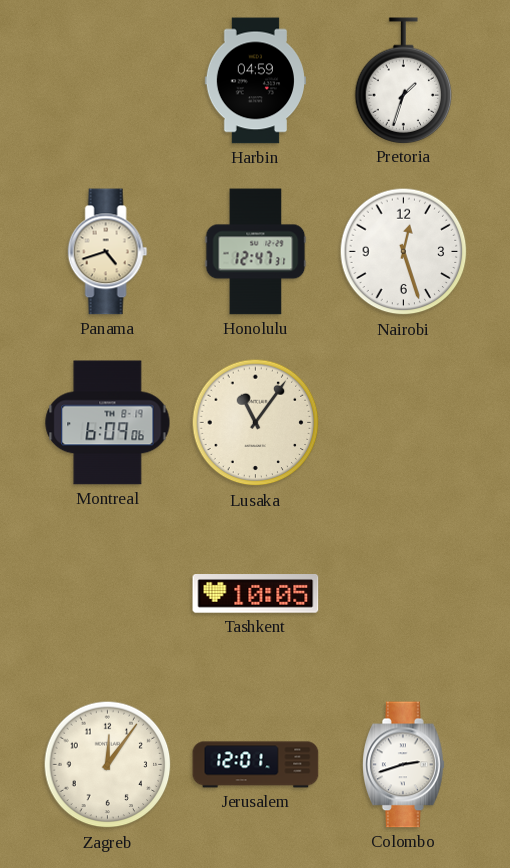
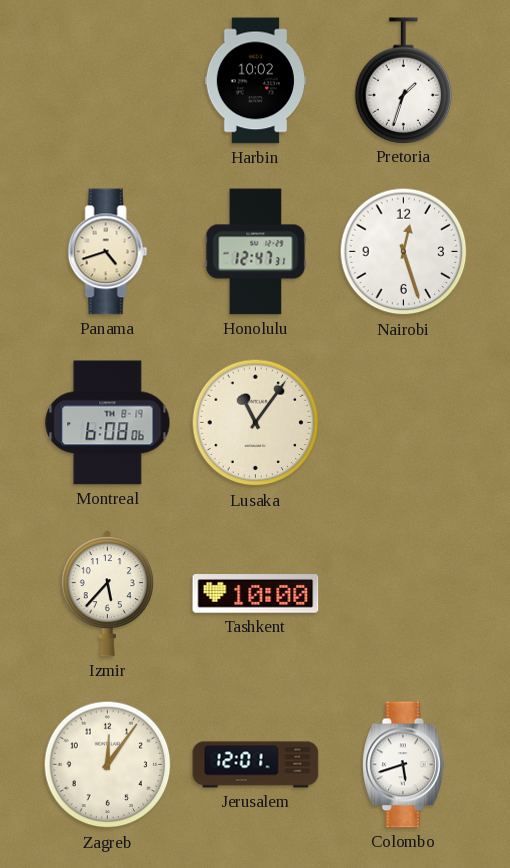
Harbin: 04:59 -> 10:02
Montreal: 6:09 -> 6:08
Izmir: none -> 5:37
Tashkent: 10:05 -> 10:00
Colombo: 2:42 -> 5:42
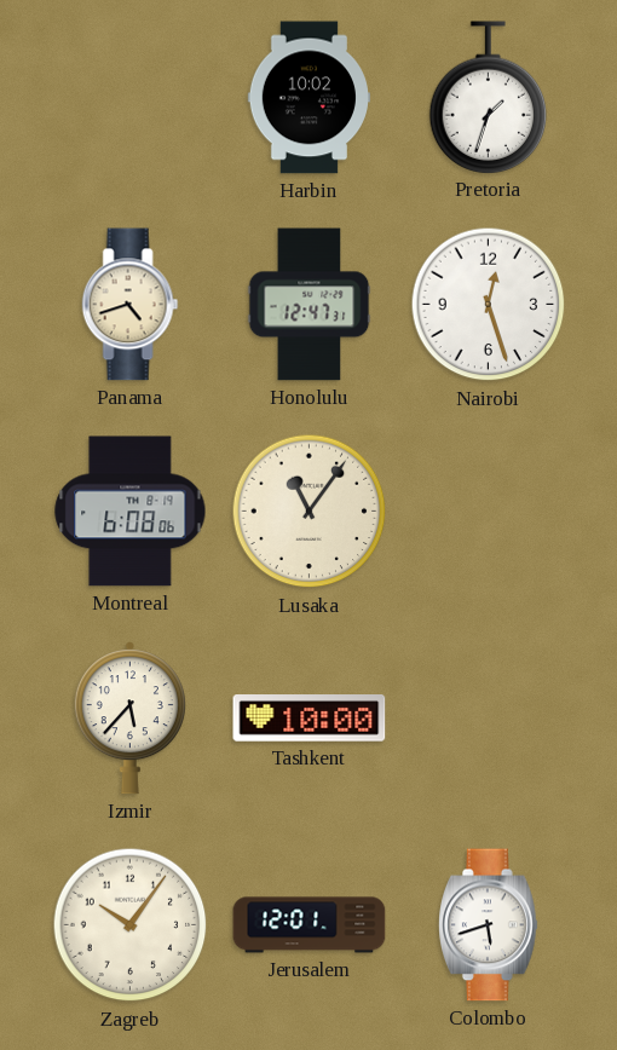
Zagreb: 12:06 -> 10:06
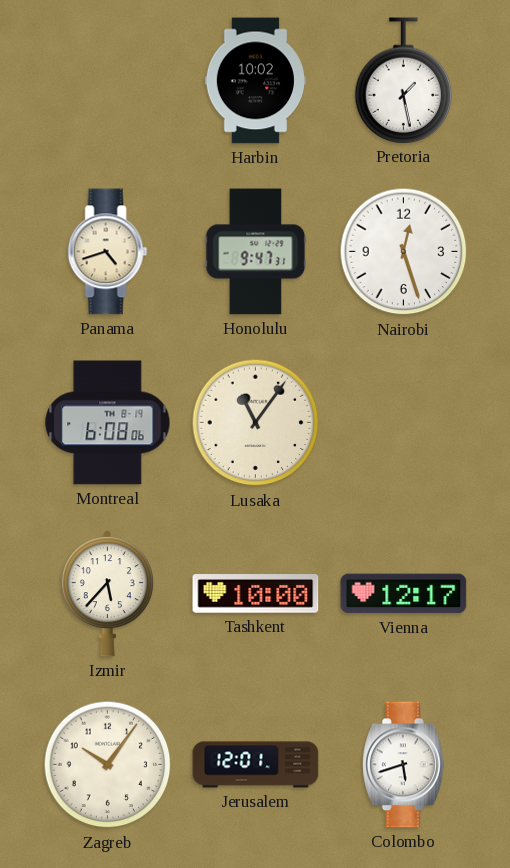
Pretoria: 1:33 -> 1:28
Honolulu: 12:47 -> 9:47
Vienna: none -> 12:17
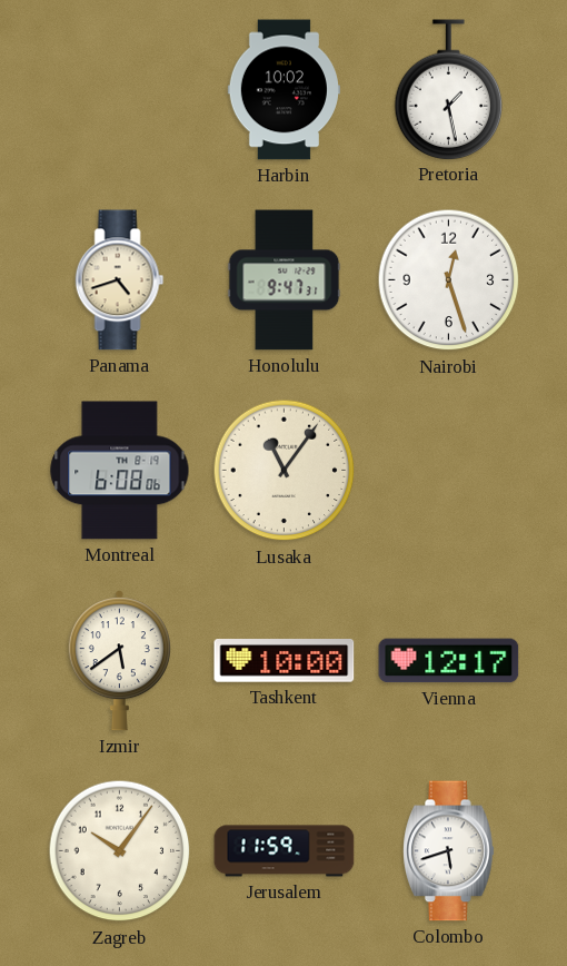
Izmir: 5:37 -> 5:39
Jerusalem: 12:01 -> 11:59
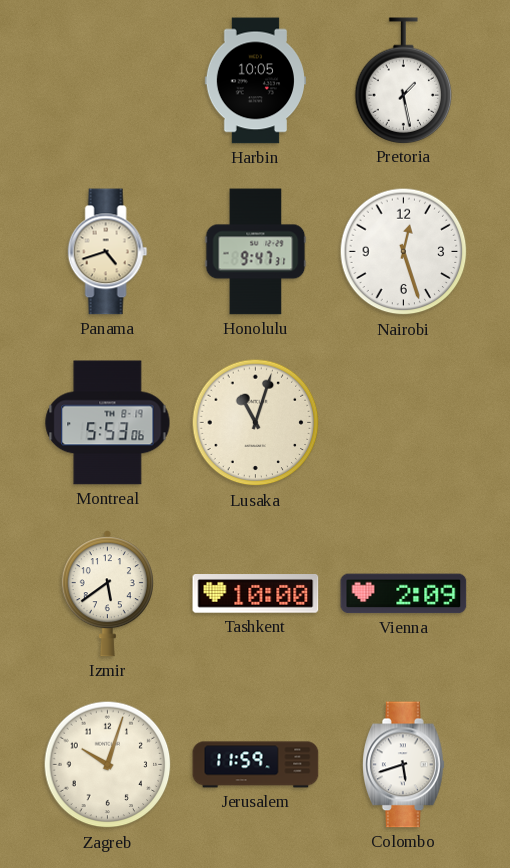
Harbin: 10:02 -> 10:05
Montreal: 6:08 -> 5:53
Lusaka: 11:06 -> 11:03
Vienna: 12:17 -> 2:09
Zagreb: 10:06 -> 10:03
